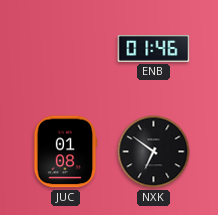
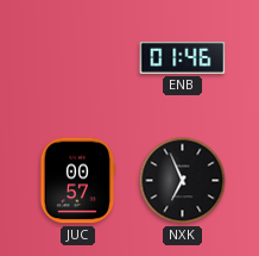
JUC: 01:08 -> 00:57
NXK: 6:51 -> 6:56
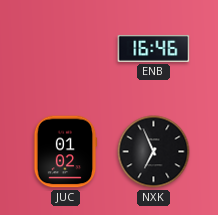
ENB: 01:46 -> 16:46
JUC: 00:57 -> 01:02
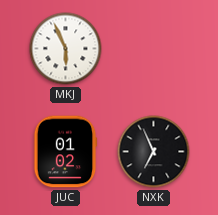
MKJ: none -> 5:56
ENB: 16:46 -> none
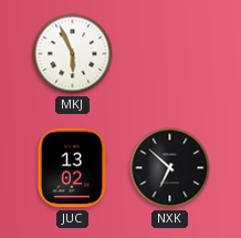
JUC: 01:02 -> 13:02
NXK: 6:56 -> 6:52
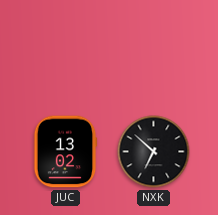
MKJ: 5:56 -> none
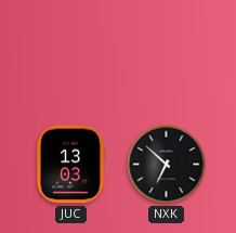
JUC: 13:02 -> 13:03
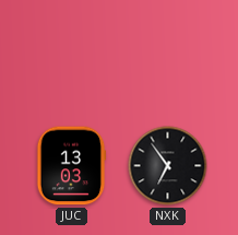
NXK: 6:52 -> 6:54
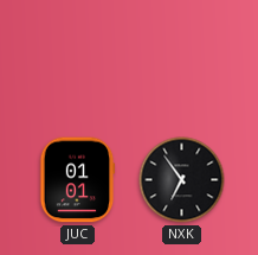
JUC: 13:03 -> 01:01
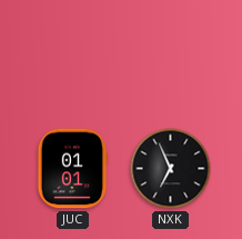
NXK: 6:54 -> 6:56
